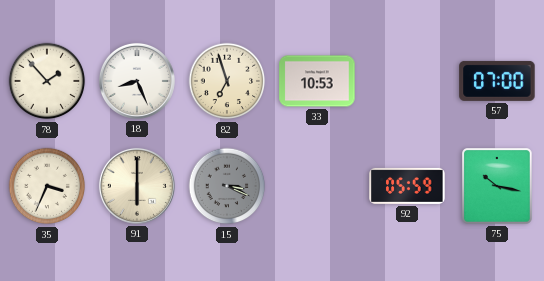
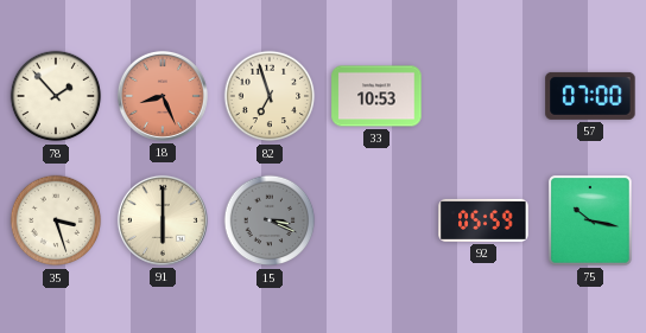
18 dial: white -> salmon
35: 3:34 -> 3:27
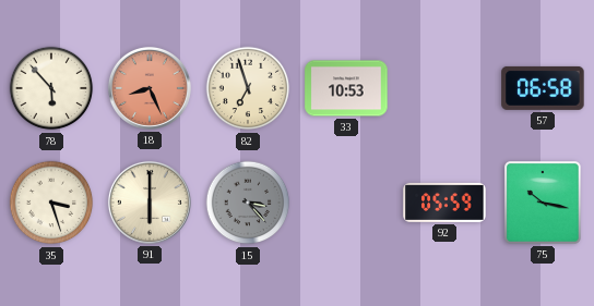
78: 1:53 -> 5:53
57: 07:00 -> 06:58
15: 3:19 -> 3:23
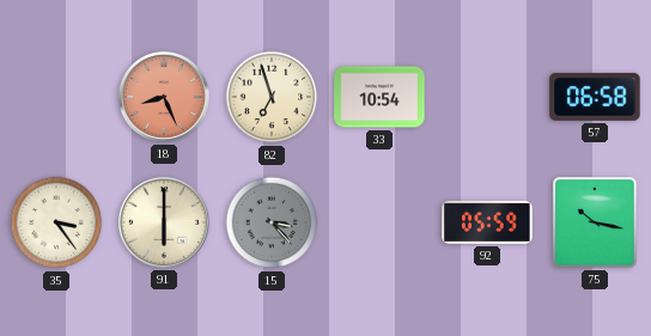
78: 5:53 -> none
33: 10:53 -> 10:54
35: 3:27 -> 3:24
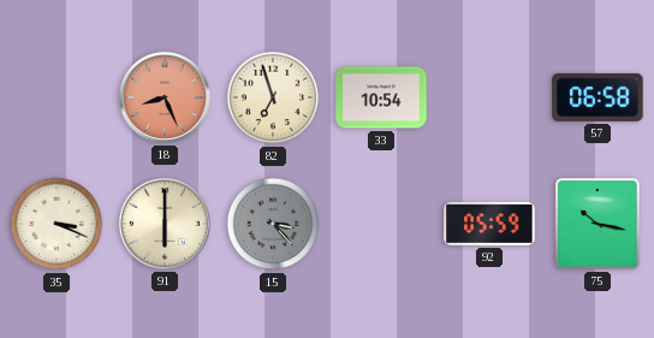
35: 3:24 -> 3:19
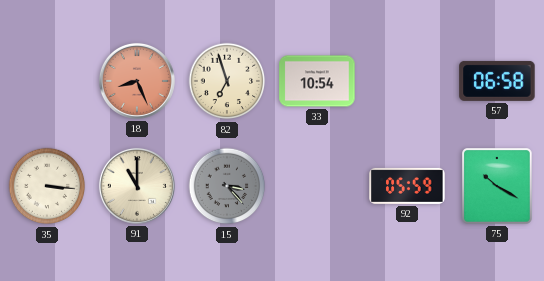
35: 3:19 -> 3:16
91: 6:00 -> 11:00
75: 10:17 -> 10:20
